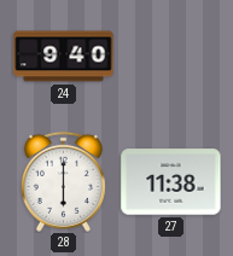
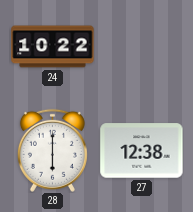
24: 9:40 -> 10:22
27: 11:38 -> 12:38
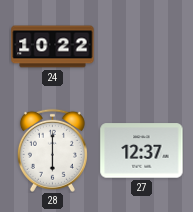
27: 12:38 -> 12:37
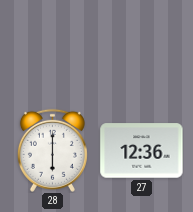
24: 10:22 -> none
27: 12:37 -> 12:36
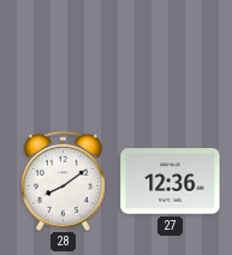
28: 6:00 -> 8:09
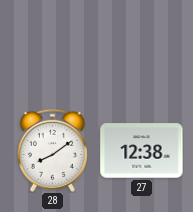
27: 12:36 -> 12:38
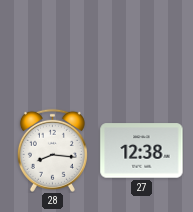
28: 8:09 -> 8:16
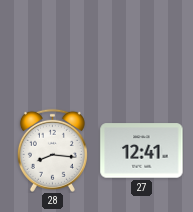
27: 12:38 -> 12:41
